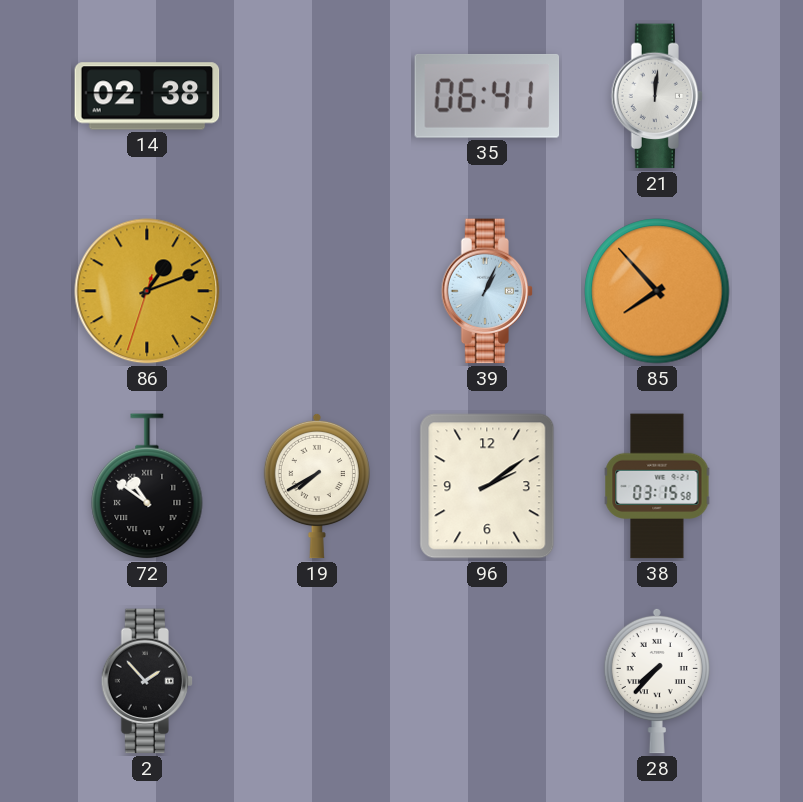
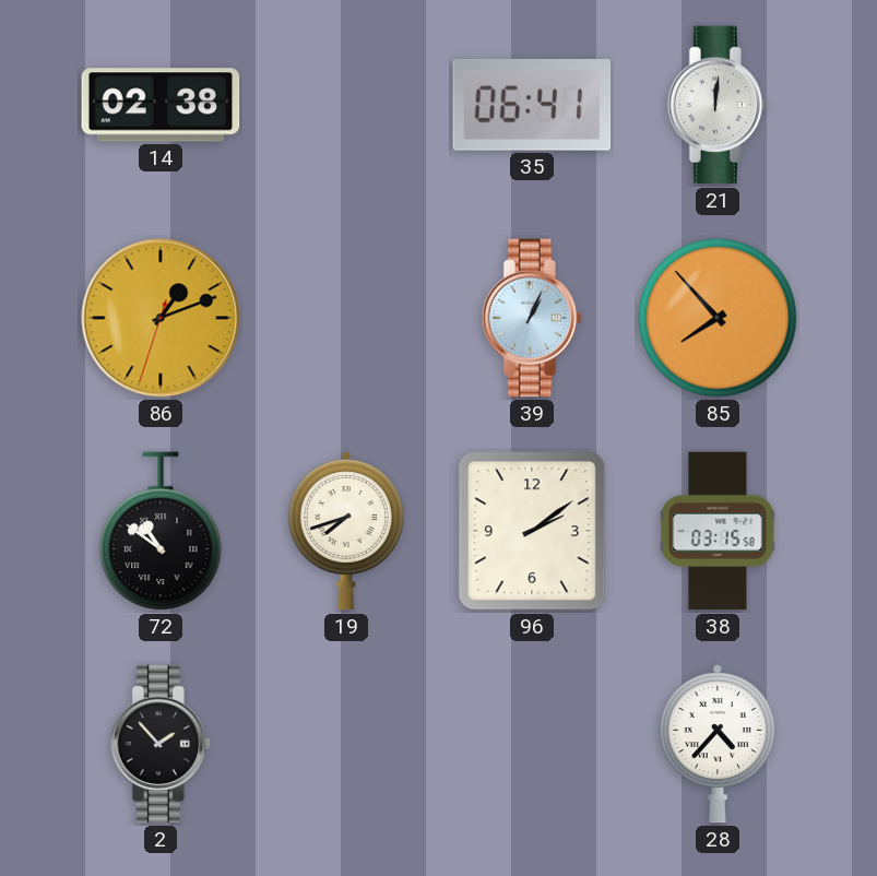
19: 7:40 -> 7:42
28: 7:37 -> 4:37
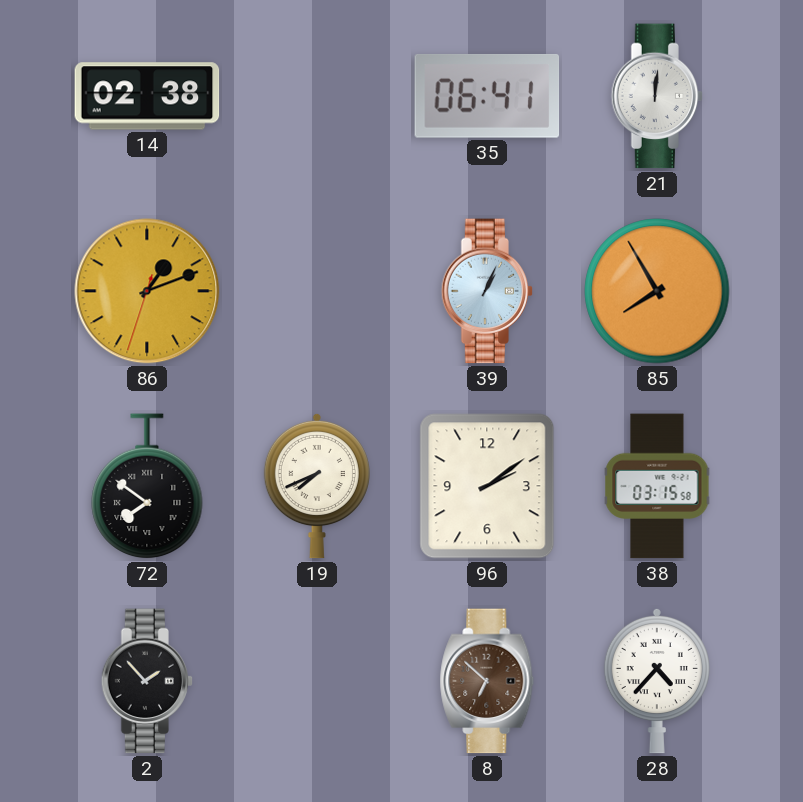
85: 7:53 -> 7:55
72: 10:51 -> 7:51
19: 7:42 -> 7:41
8: none -> 6:52
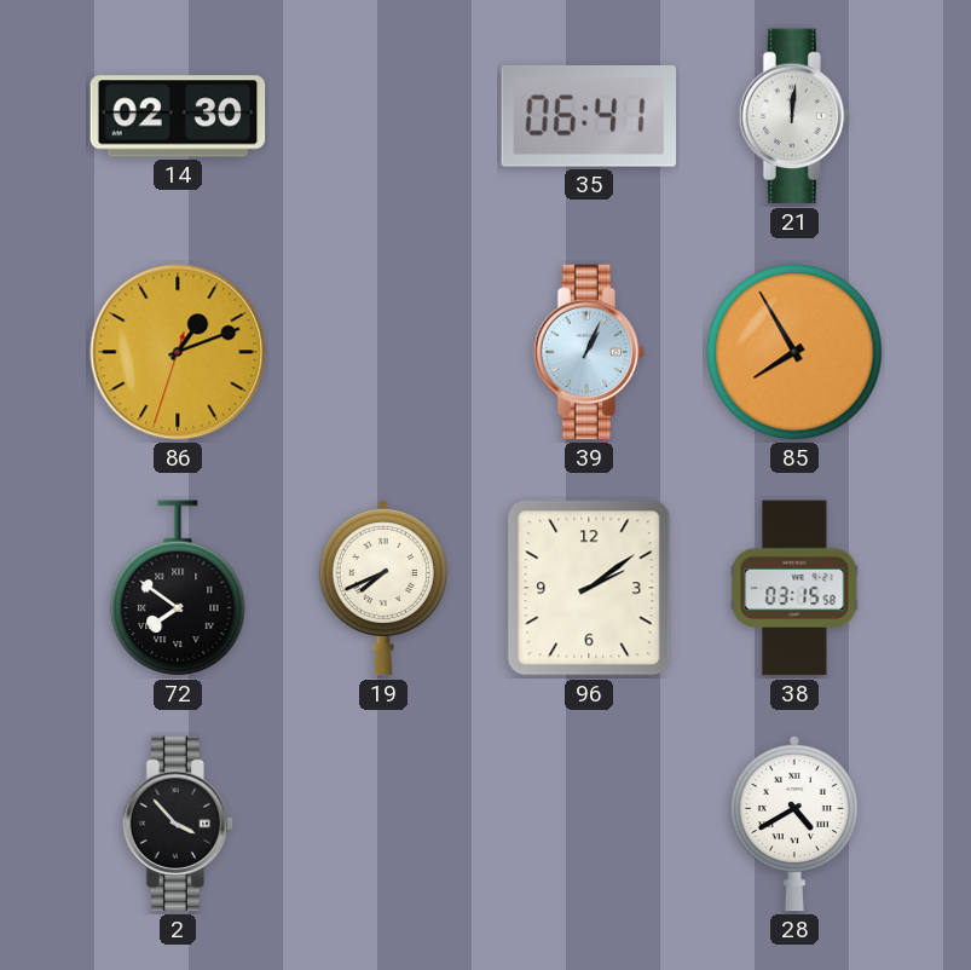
14: 02:38 -> 02:30
2: 1:53 -> 3:53
8: 6:52 -> none
28: 4:37 -> 4:40
